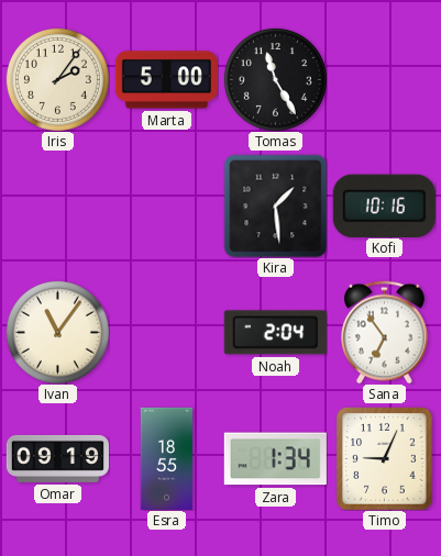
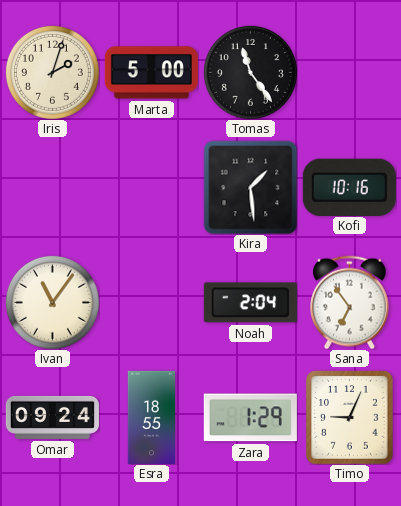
Iris: 2:06 -> 2:03
Tomas: 11:25 -> 11:24
Omar: 09:19 -> 09:24
Zara: 1:34 -> 1:29
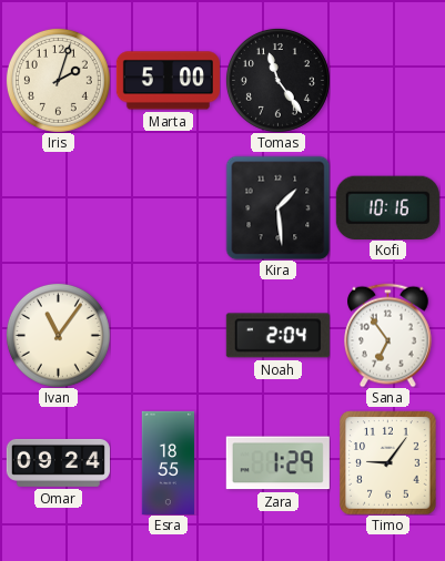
Timo: 9:04 -> 9:06
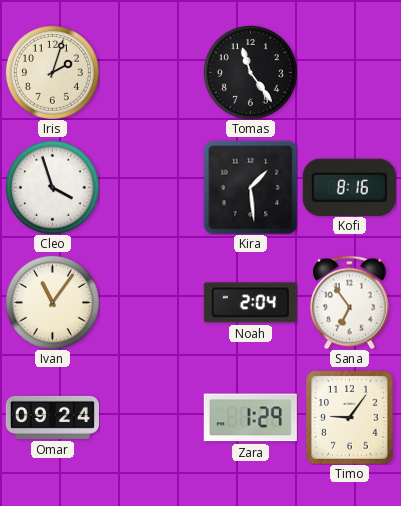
Marta: 5:00 -> none
Cleo: none -> 3:57
Kofi: 10:16 -> 8:16
Esra: 18:55 -> none
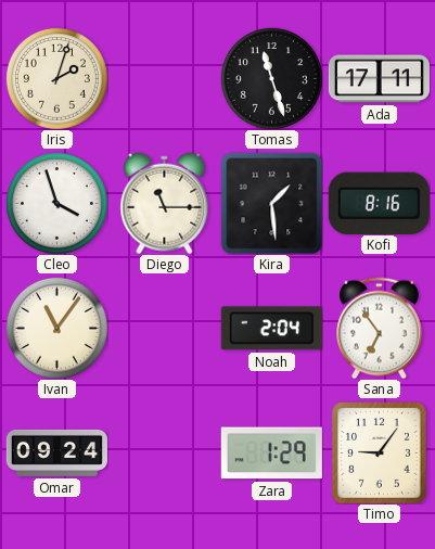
Tomas: 11:24 -> 11:27
Ada: none -> 17:11
Diego: none -> 11:15
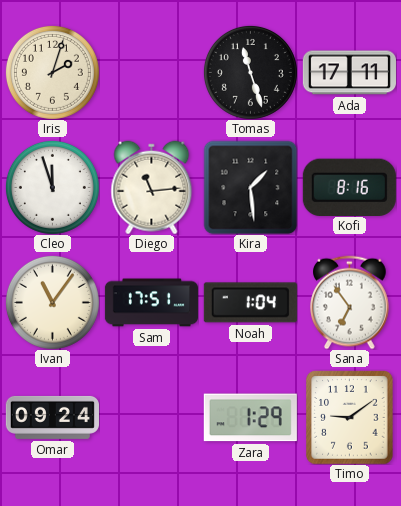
Cleo: 3:57 -> 11:57
Diego: 11:15 -> 11:14
Sam: none -> 17:51
Noah: 2:04 -> 1:04
Timo: 9:06 -> 9:09
